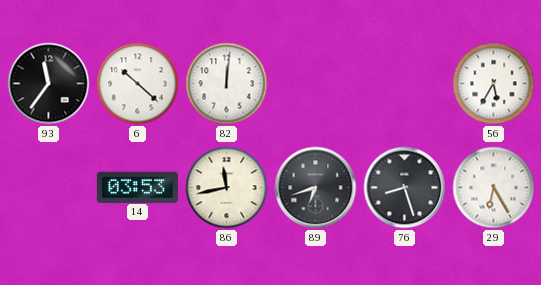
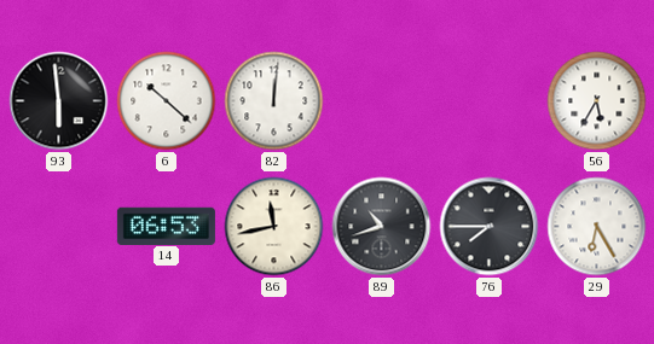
93: 11:36 -> 5:59
14: 03:53 -> 06:53
89: 6:42 -> 10:42
76: 8:27 -> 7:45
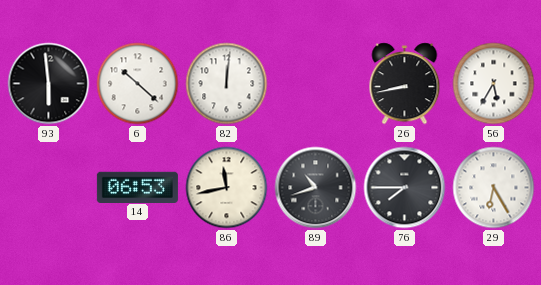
26: none -> 8:43
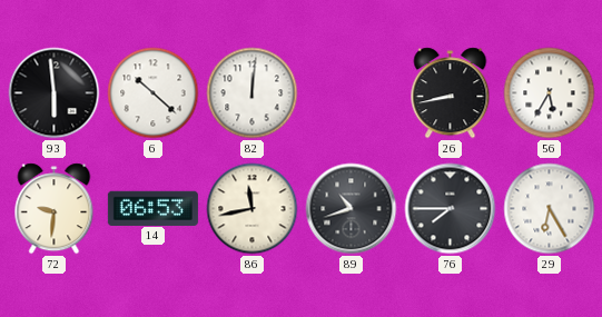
72: none -> 9:31
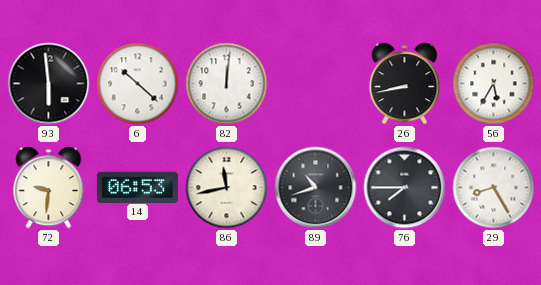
29: 6:25 -> 8:25
